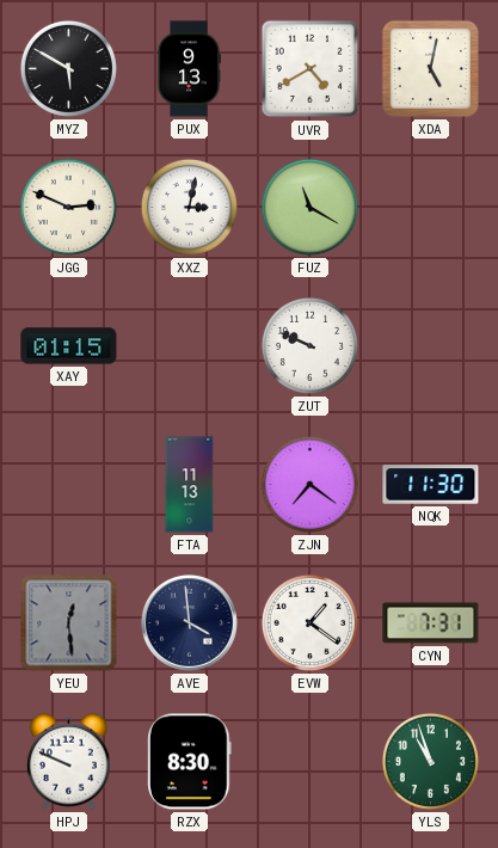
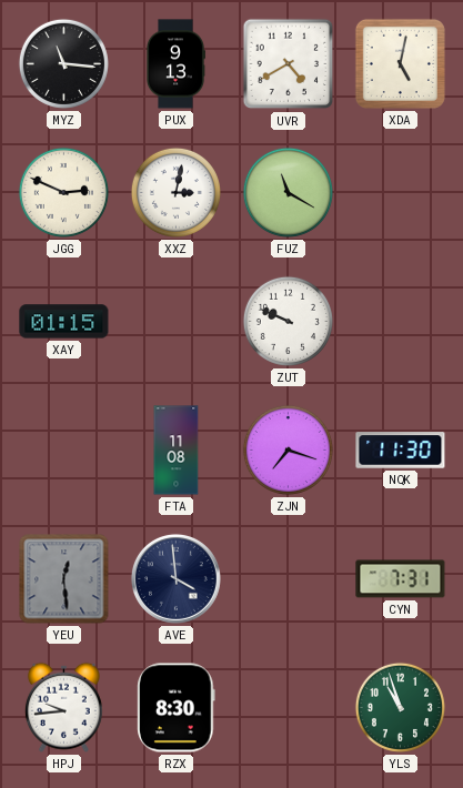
MYZ: 5:50 -> 11:16
FTA: 11:13 -> 11:08
ZJN: 7:21 -> 7:18
EVW: 1:21 -> none
HPJ: 9:49 -> 9:44
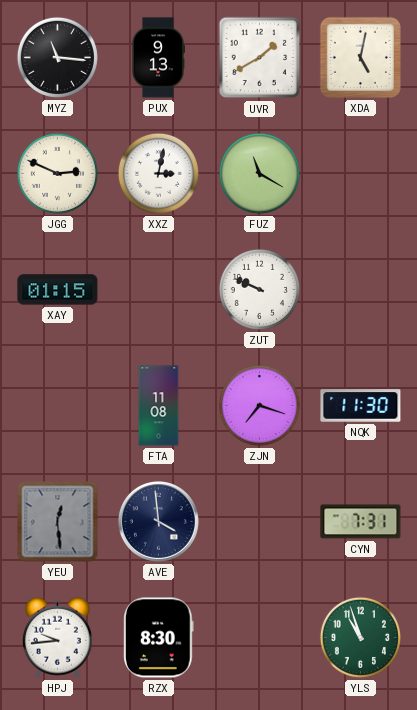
UVR: 4:40 -> 1:40
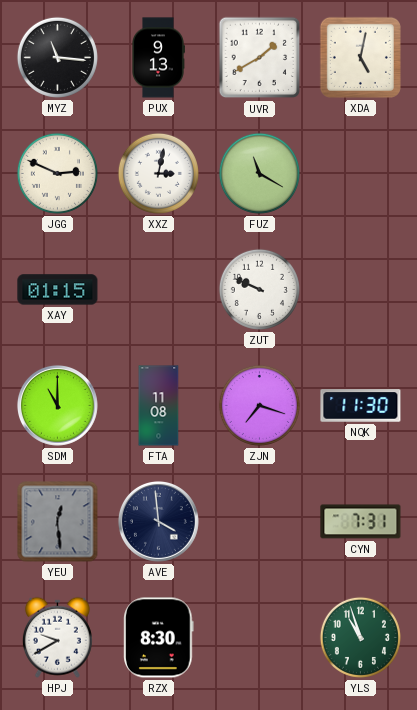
SDM: none -> 11:00
HPJ: 9:44 -> 9:40
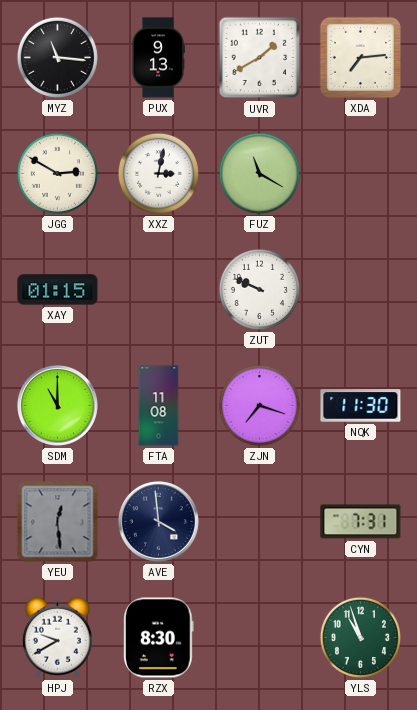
XDA: 5:02 -> 7:14
JGG: 2:49 -> 2:50
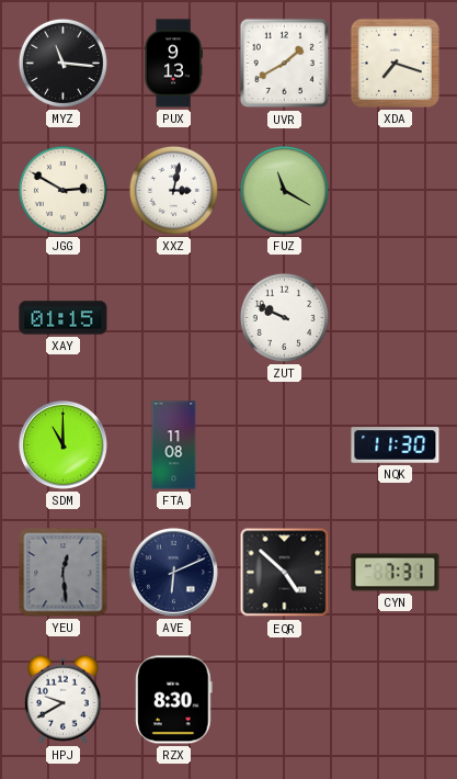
XDA: 7:14 -> 7:18
ZJN: 7:18 -> none
AVE: 3:59 -> 6:11
EQR: none -> 4:52
YLS: 10:57 -> none
